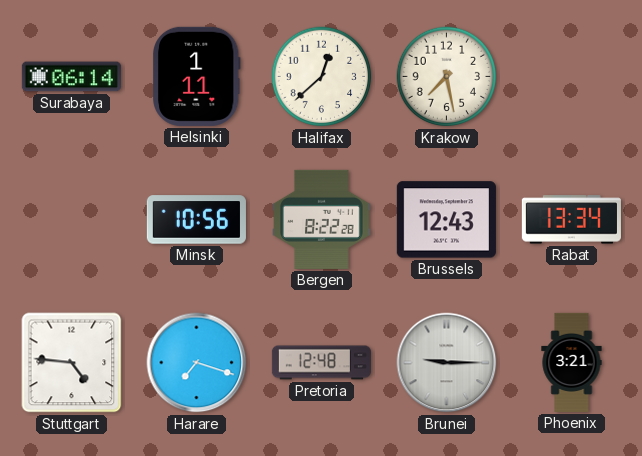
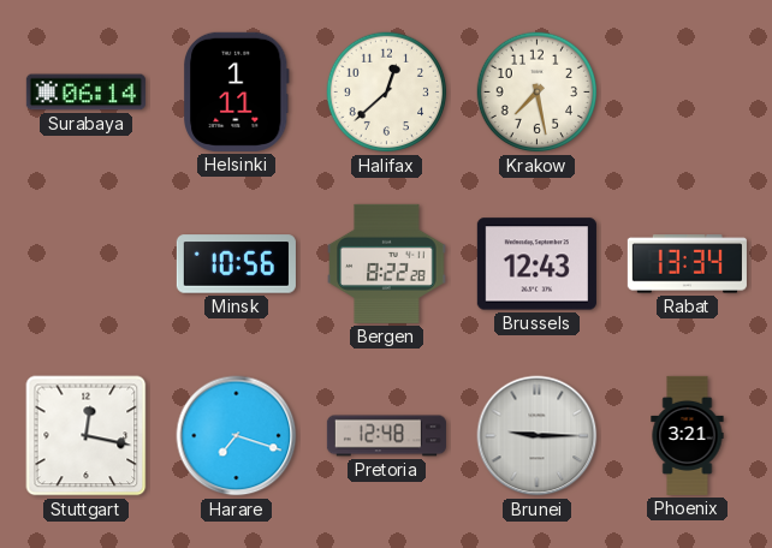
Stuttgart: 4:46 -> 12:17
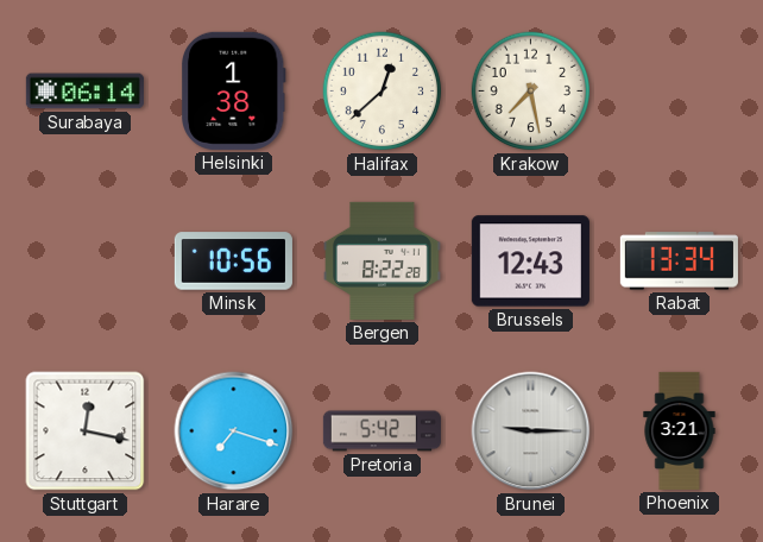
Helsinki: 1:11 -> 1:38
Pretoria: 12:48 -> 5:42
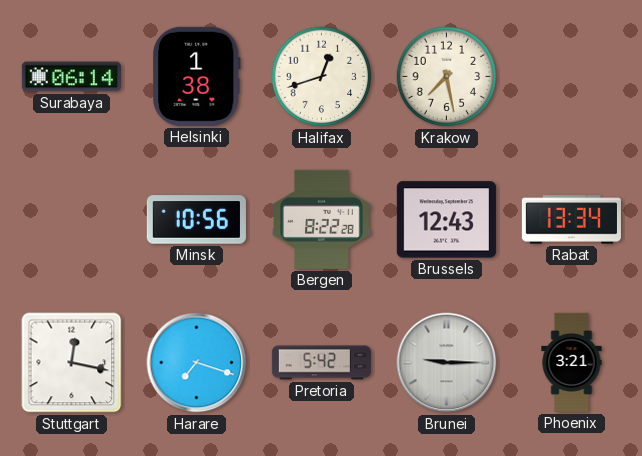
Halifax: 12:38 -> 12:42
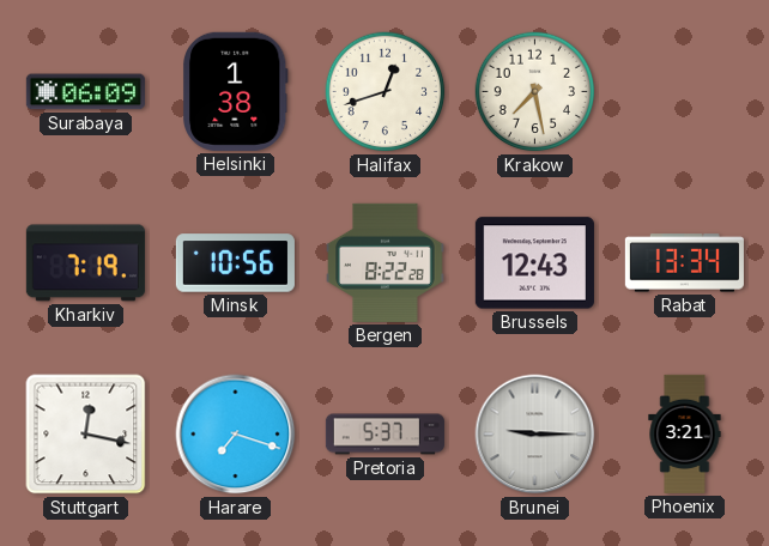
Surabaya: 06:14 -> 06:09
Kharkiv: none -> 7:19
Pretoria: 5:42 -> 5:37
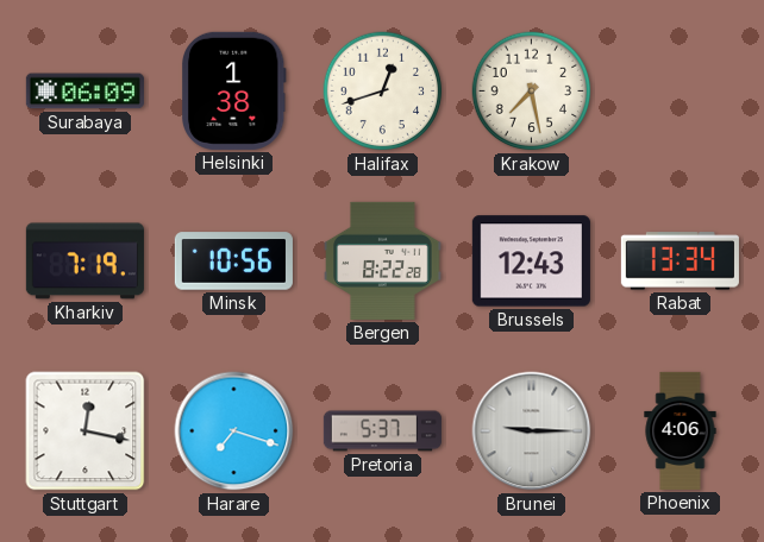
Phoenix: 3:21 -> 4:06
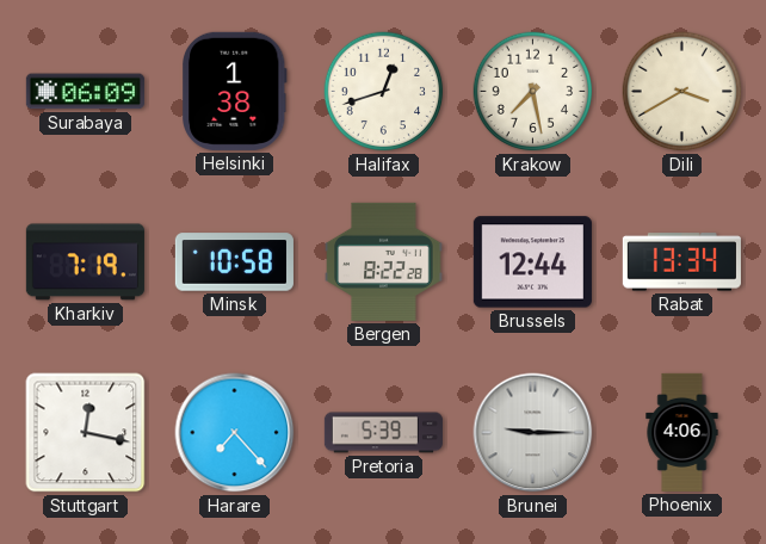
Dili: none -> 3:40
Minsk: 10:56 -> 10:58
Brussels: 12:43 -> 12:44
Harare: 7:18 -> 7:23
Pretoria: 5:37 -> 5:39
